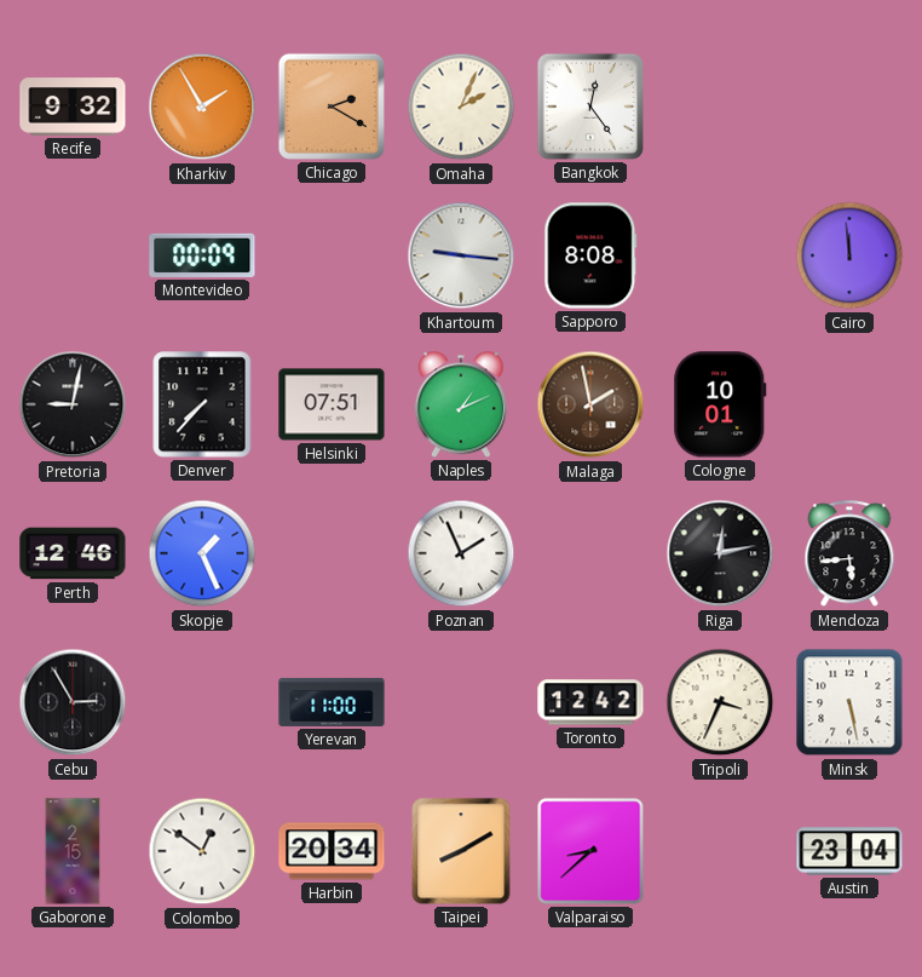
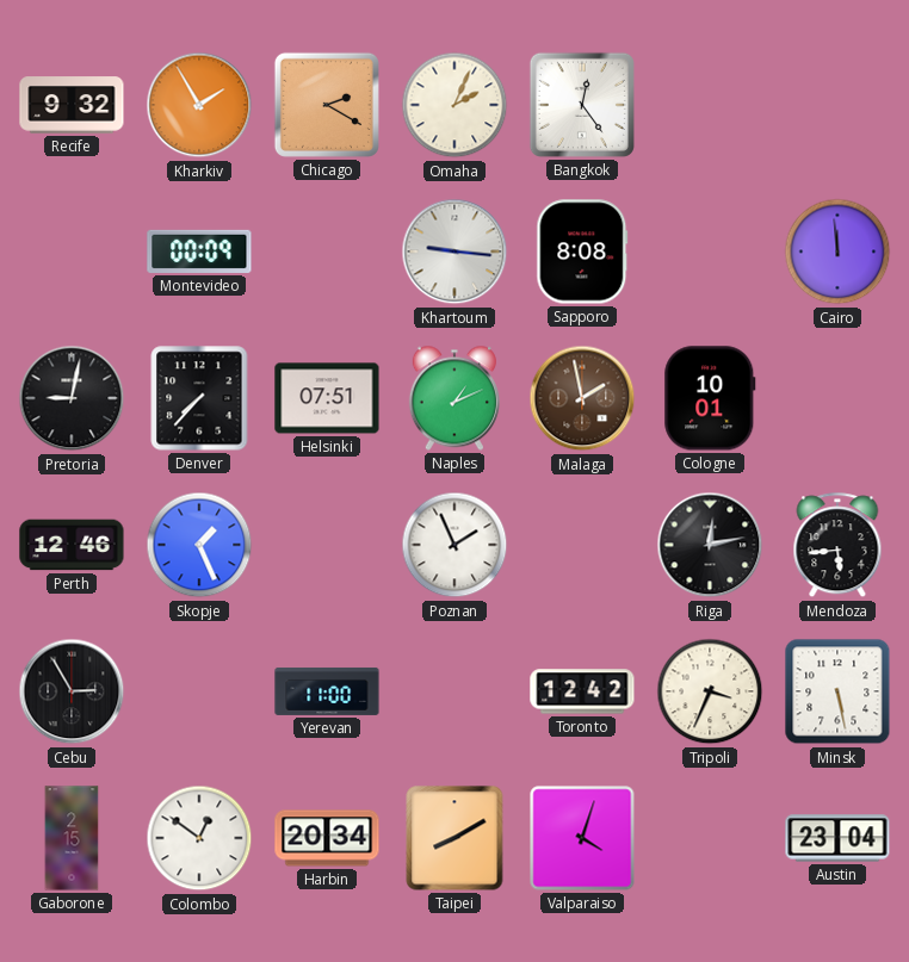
Valparaiso: 8:38 -> 4:03
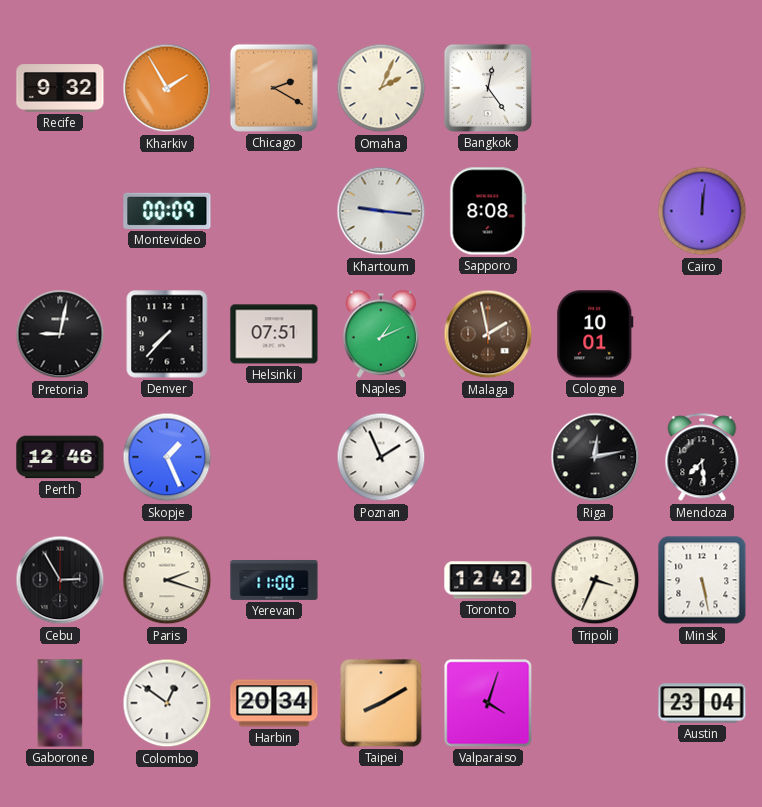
Cairo: 11:59 -> 12:01
Mendoza: 5:44 -> 7:29
Paris: none -> 2:18
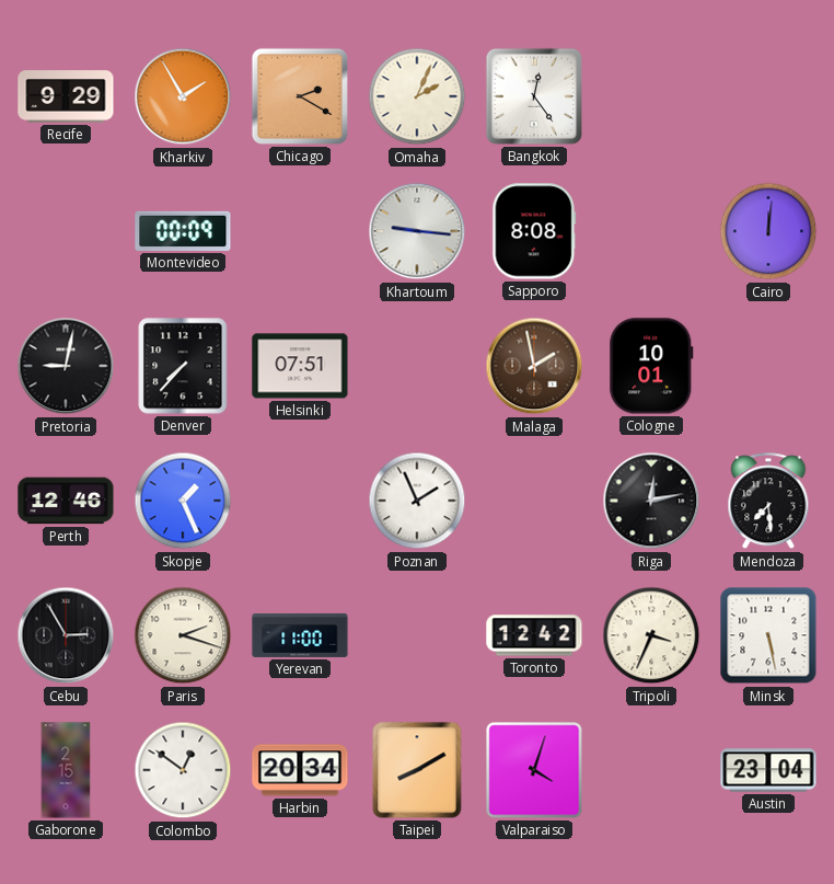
Recife: 9:32 -> 9:29
Naples: 1:11 -> none
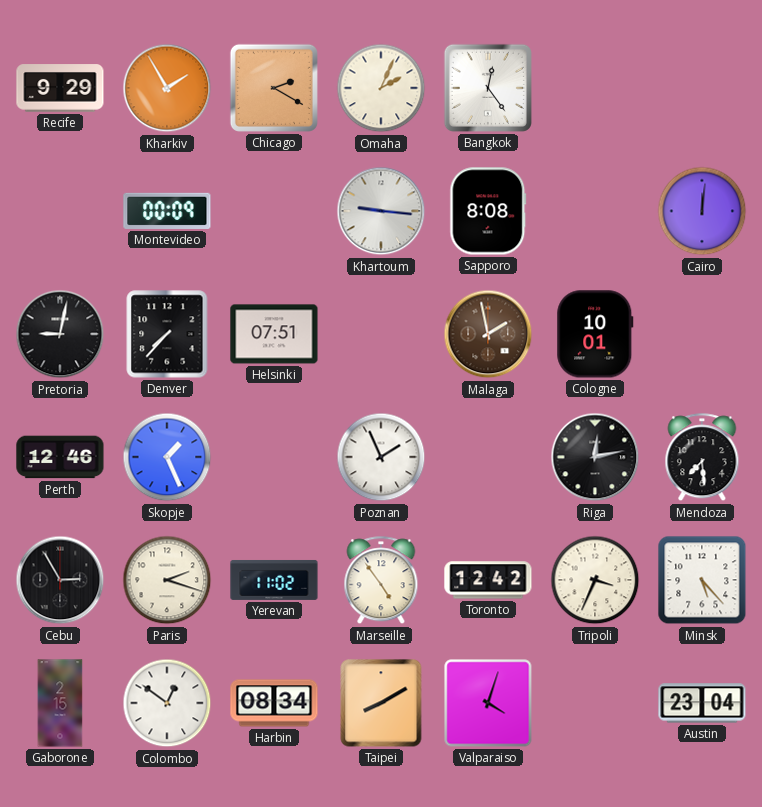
Yerevan: 11:00 -> 11:02
Marseille: none -> 4:54
Minsk: 5:28 -> 5:23
Harbin: 20:34 -> 08:34
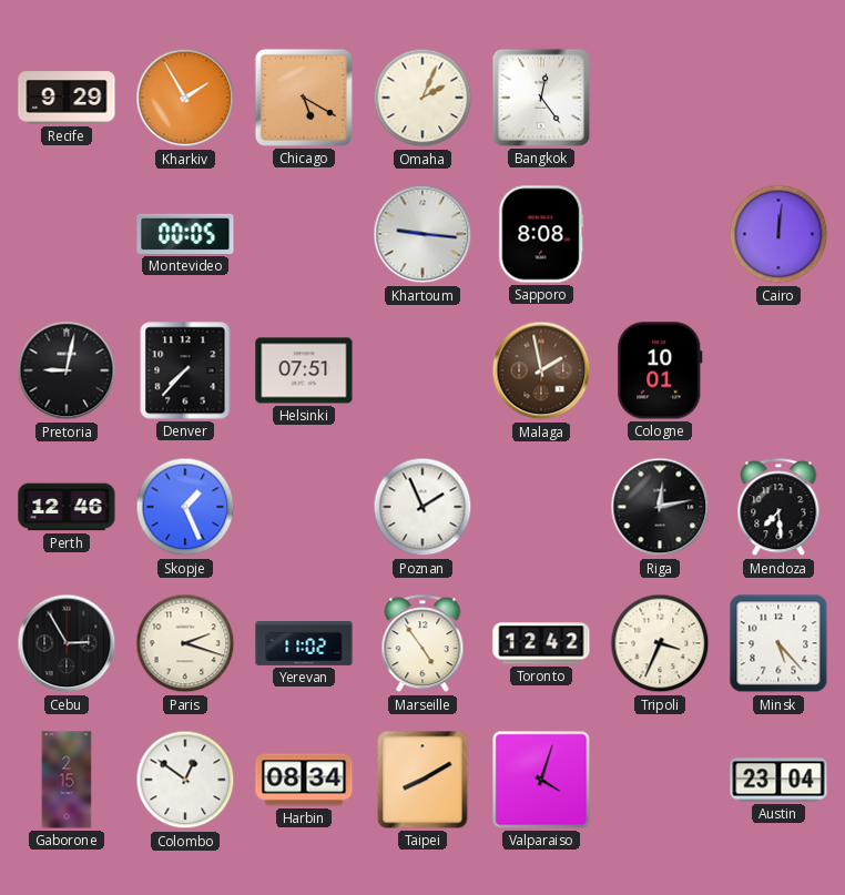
Chicago: 2:20 -> 5:20
Montevideo: 00:09 -> 00:05
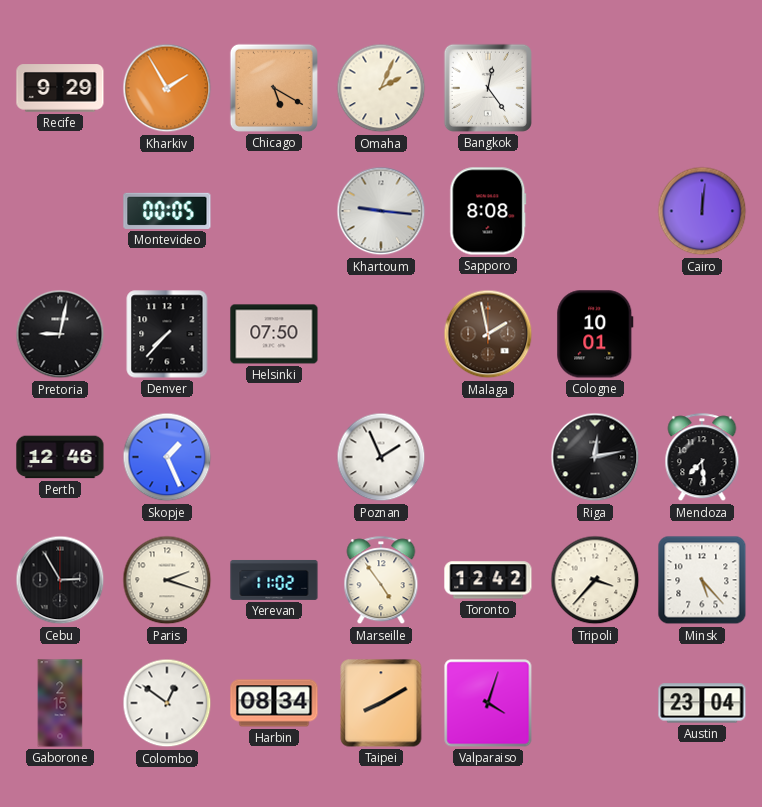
Helsinki: 07:51 -> 07:50
Tripoli: 3:34 -> 3:37
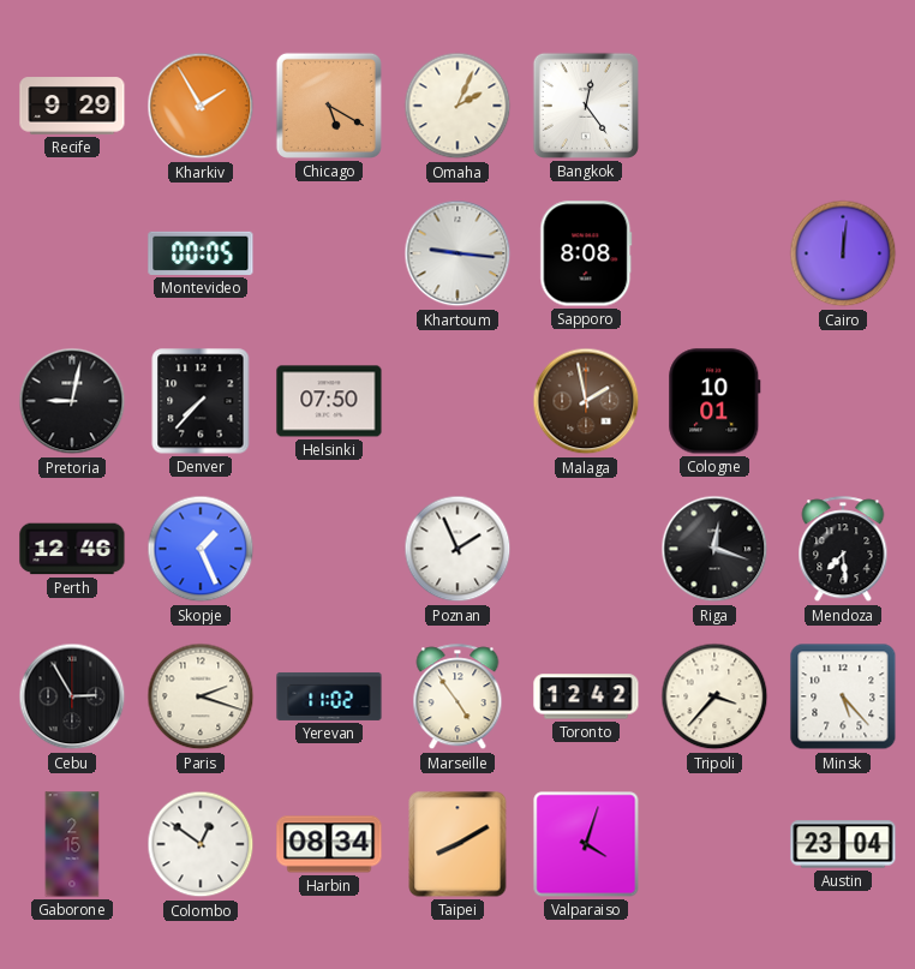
Riga: 12:13 -> 12:18
